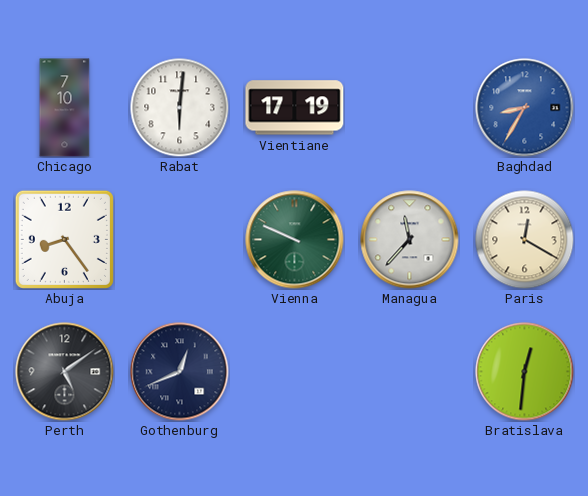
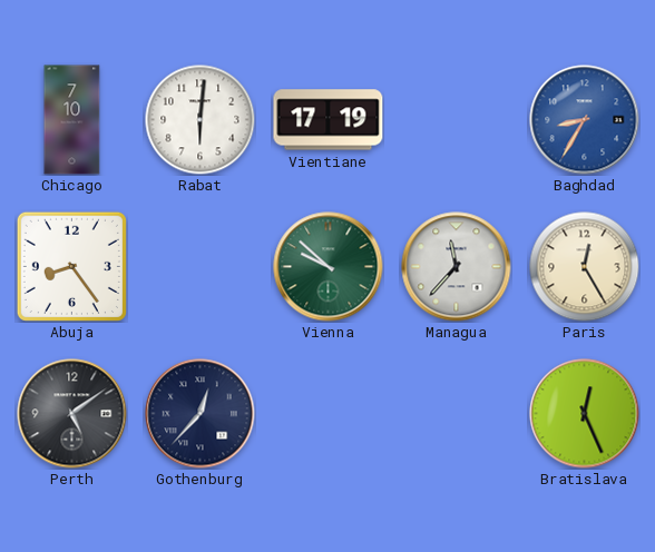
Vienna: 9:49 -> 9:52
Paris: 12:20 -> 12:25
Gothenburg: 12:41 -> 12:37
Bratislava: 12:31 -> 12:26
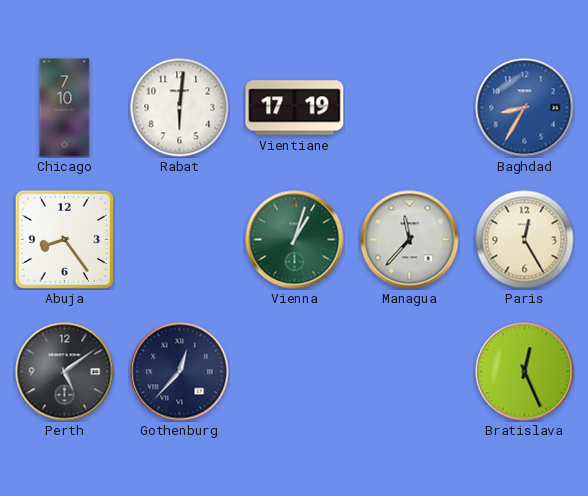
Vienna: 9:52 -> 1:03
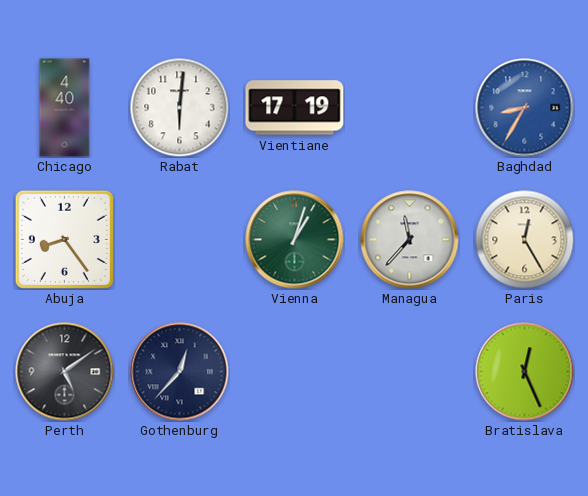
Chicago: 7:10 -> 4:40
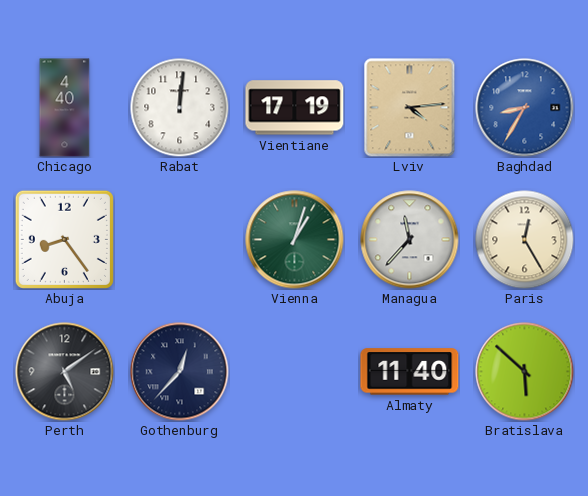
Rabat: 6:01 -> 12:01
Lviv: none -> 4:14
Almaty: none -> 11:40
Bratislava: 12:26 -> 5:52
